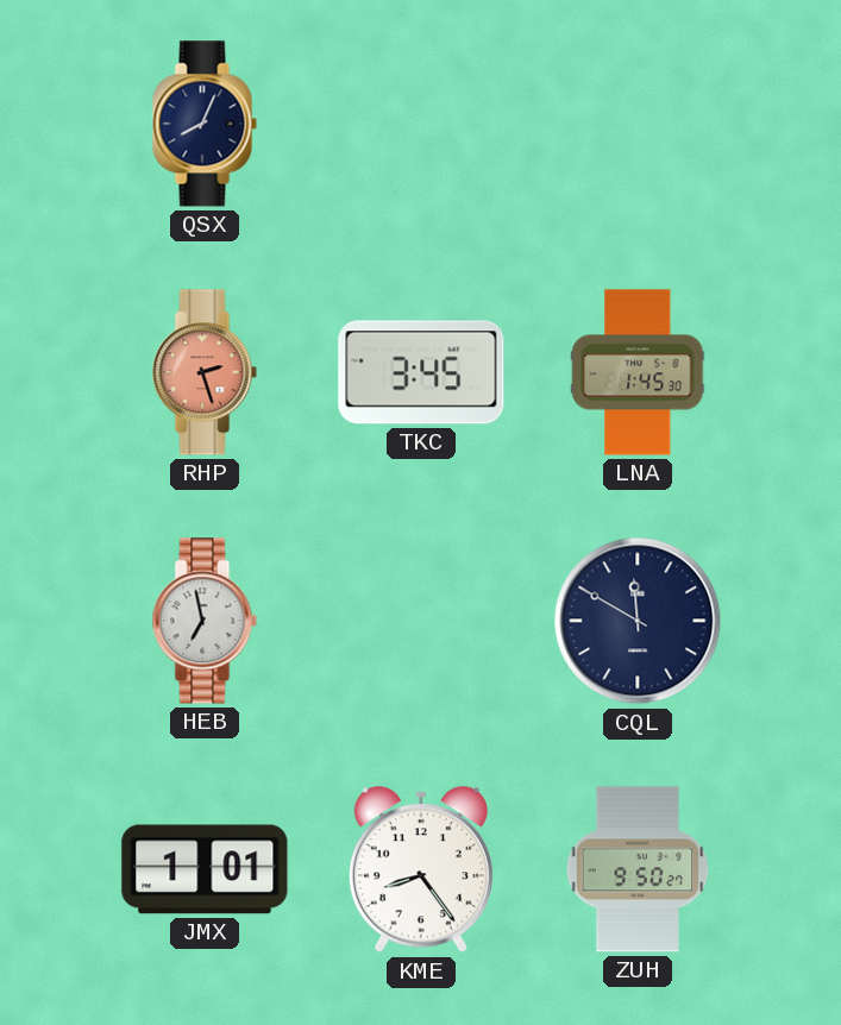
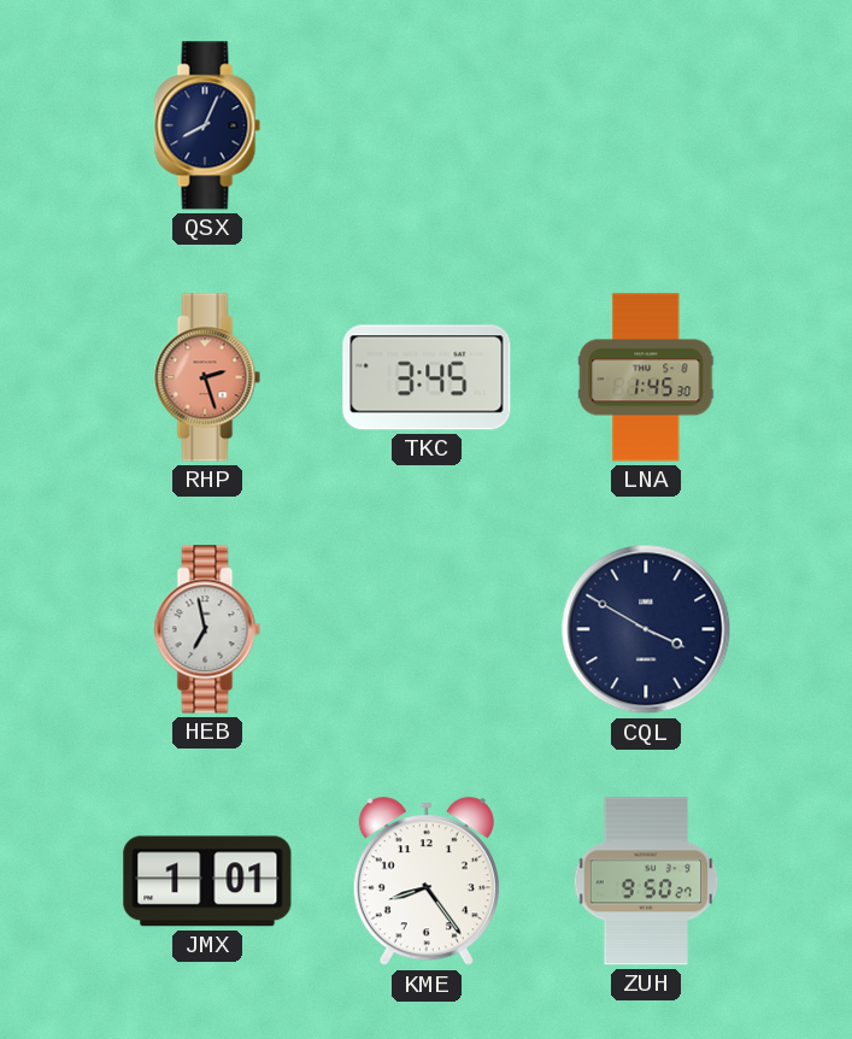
CQL: 11:50 -> 3:50
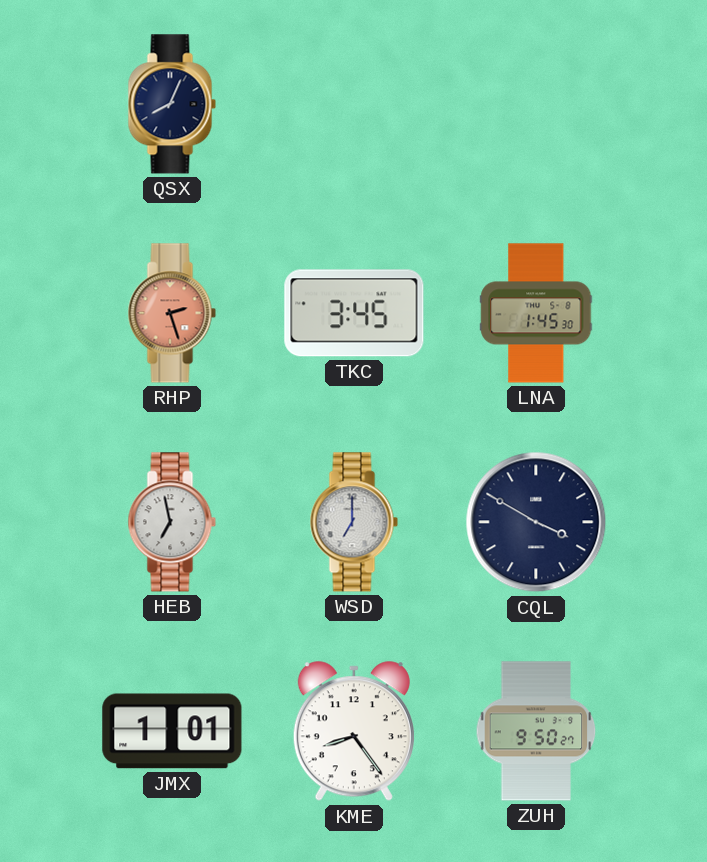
WSD: none -> 7:00
